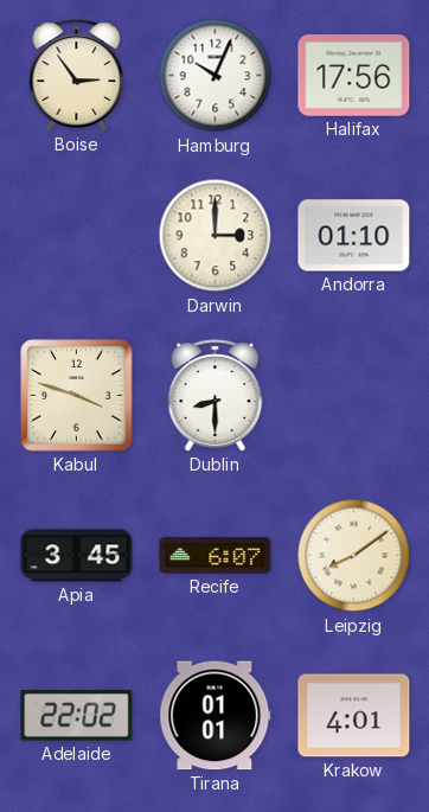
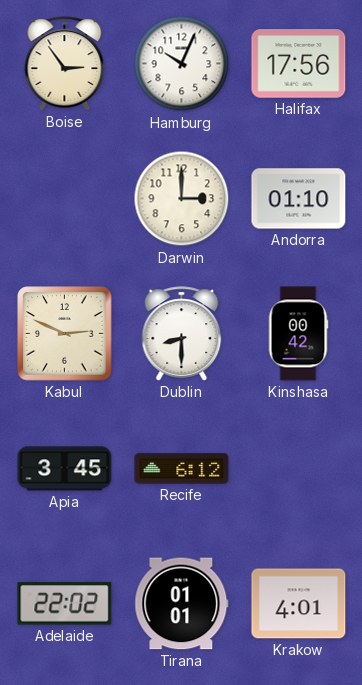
Kabul: 3:48 -> 2:49
Kinshasa: none -> 00:42
Recife: 6:07 -> 6:12
Leipzig: 8:09 -> none
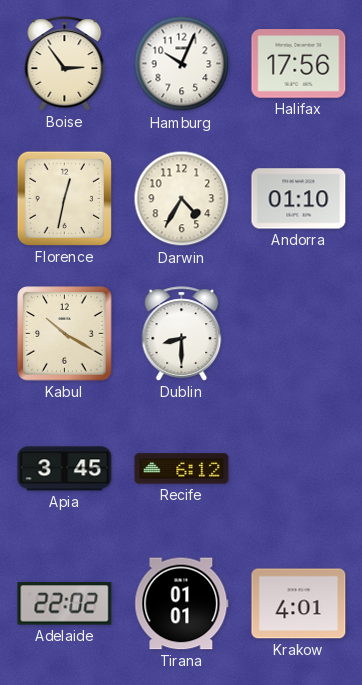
Florence: none -> 12:32
Darwin: 3:00 -> 4:35
Kabul: 2:49 -> 10:20
Kinshasa: 00:42 -> none
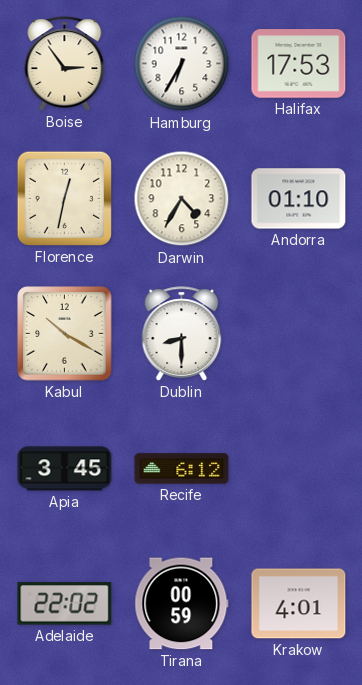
Hamburg: 10:04 -> 6:35
Halifax: 17:56 -> 17:53
Tirana: 01:01 -> 00:59
